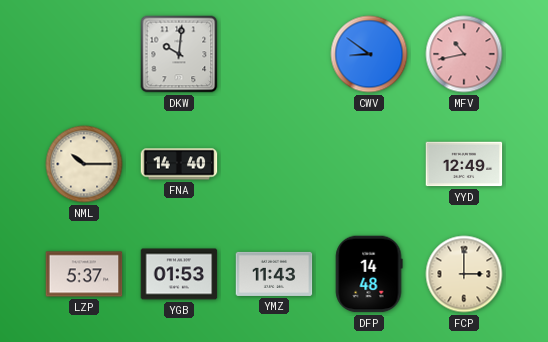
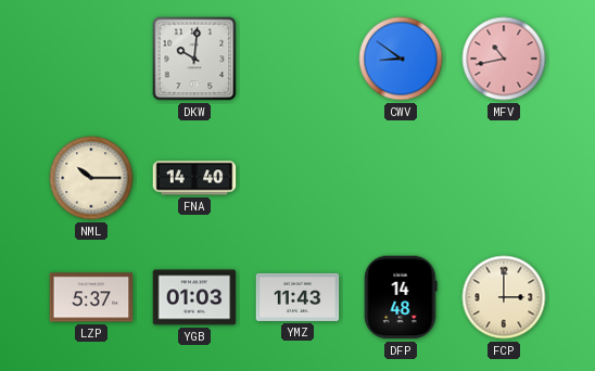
YYD: 12:49 -> none
YGB: 01:53 -> 01:03
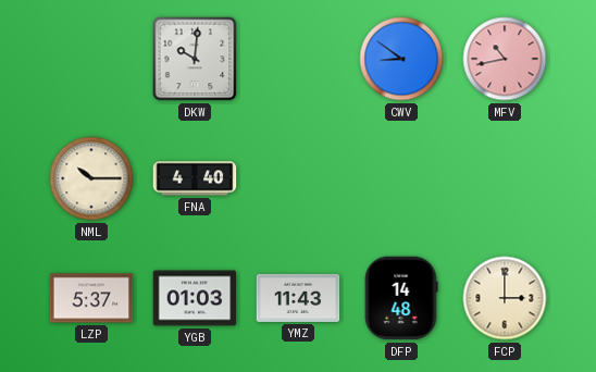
FNA: 14:40 -> 4:40
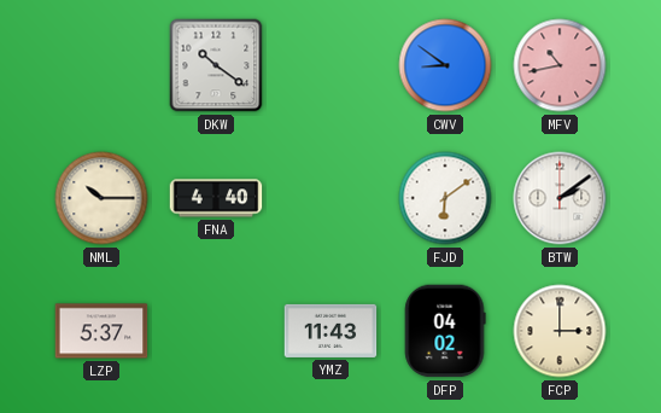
DKW: 10:01 -> 10:21
FJD: none -> 6:09
BTW: none -> 2:09
YGB: 01:03 -> none
DFP: 14:48 -> 04:02
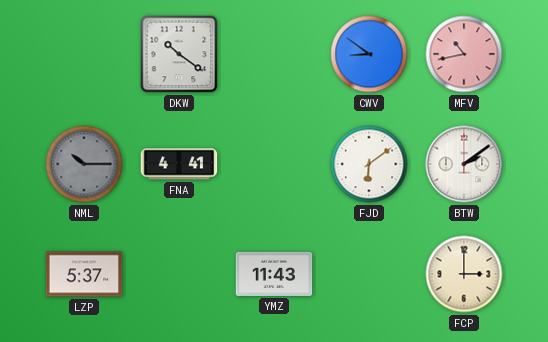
NML dial: cream -> grey
FNA: 4:40 -> 4:41
DFP: 04:02 -> none
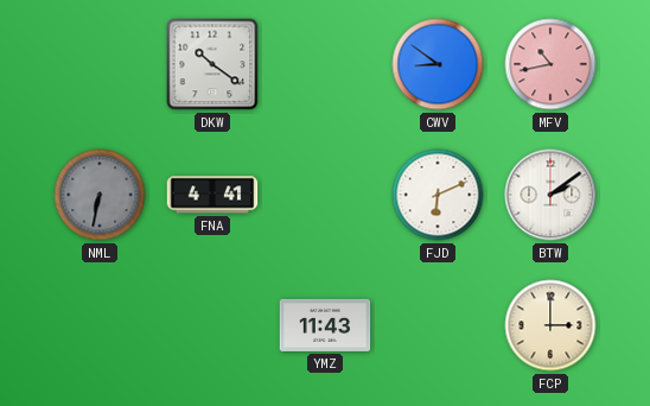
NML: 10:15 -> 6:32
FJD: 6:09 -> 6:11
LZP: 5:37 -> none
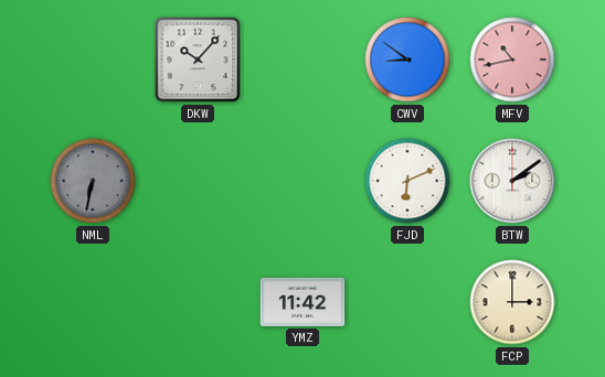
DKW: 10:21 -> 10:07
FNA: 4:41 -> none
YMZ: 11:43 -> 11:42
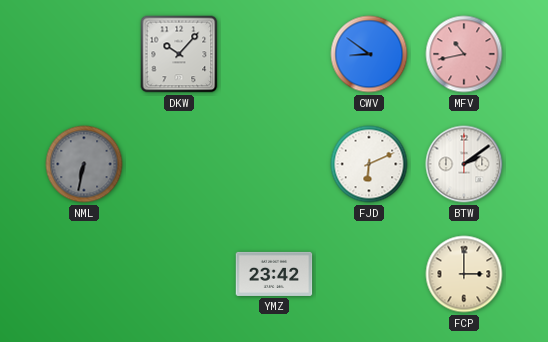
YMZ: 11:42 -> 23:42
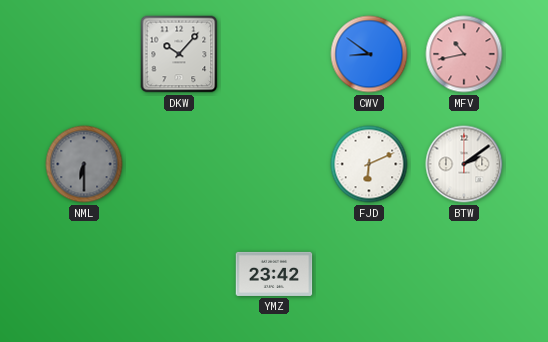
NML: 6:32 -> 6:30
FCP: 3:00 -> none
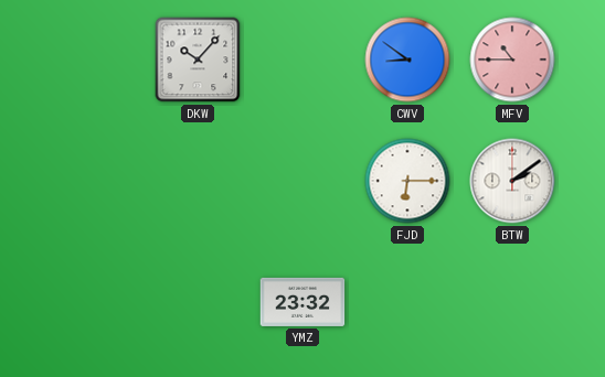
MFV: 10:43 -> 10:45
NML: 6:30 -> none
FJD: 6:11 -> 6:15
YMZ: 23:42 -> 23:32
